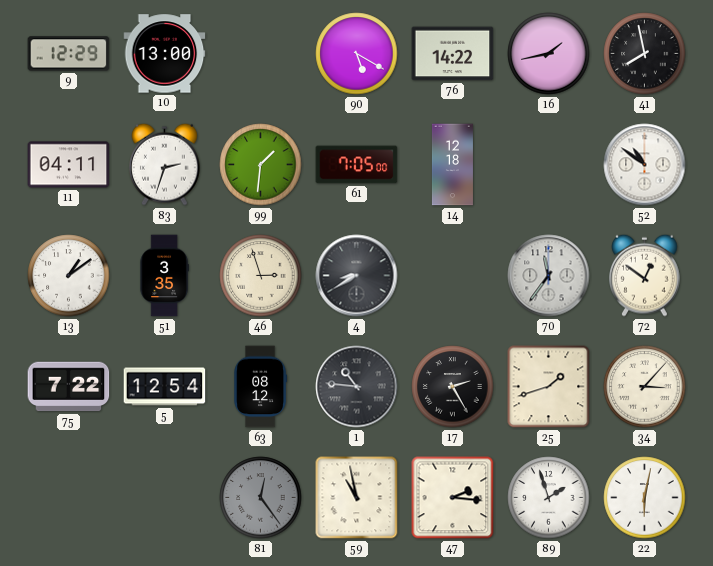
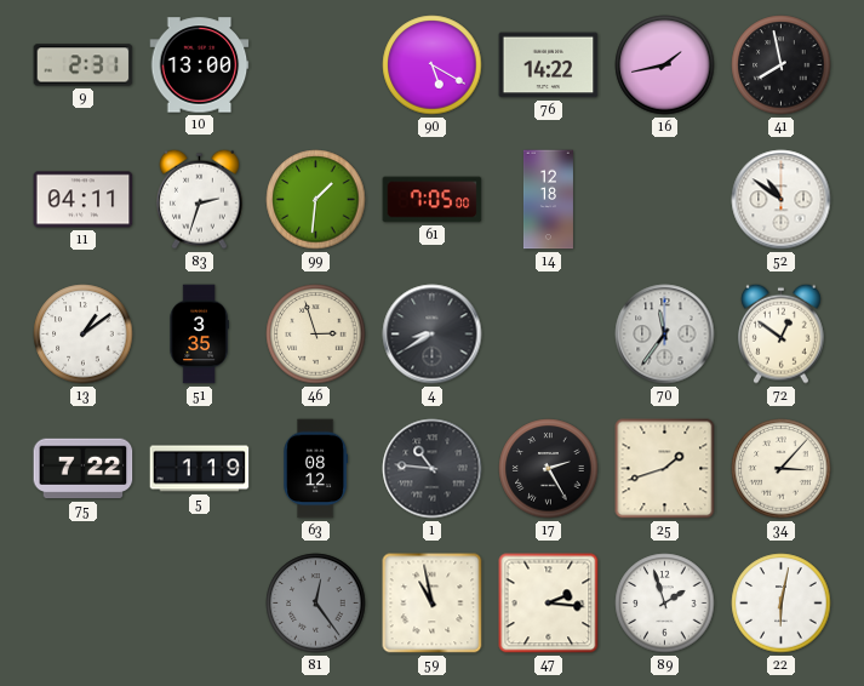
9: 12:29 -> 2:31
5: 12:54 -> 1:19
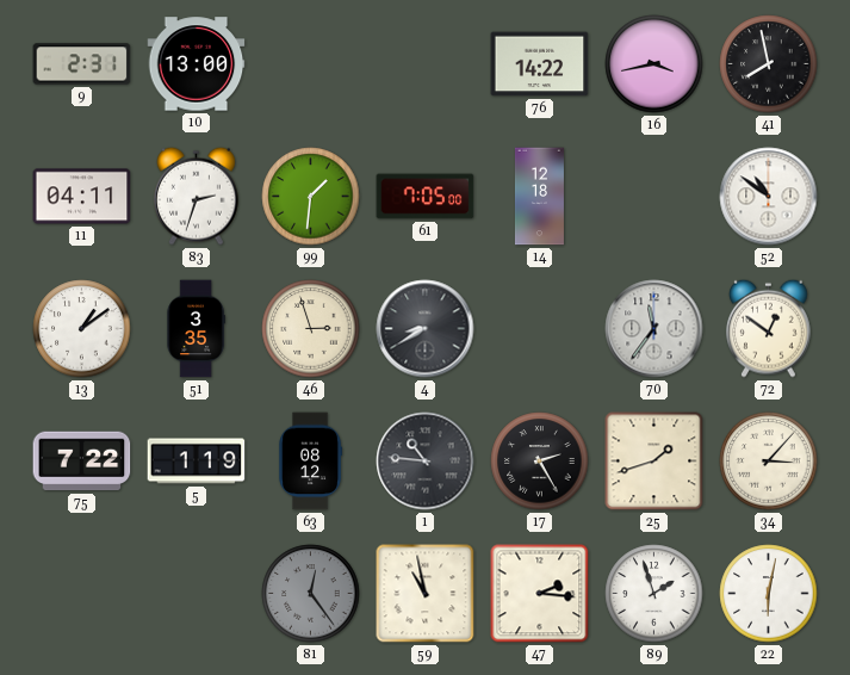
90: 5:20 -> none
16: 1:43 -> 3:43
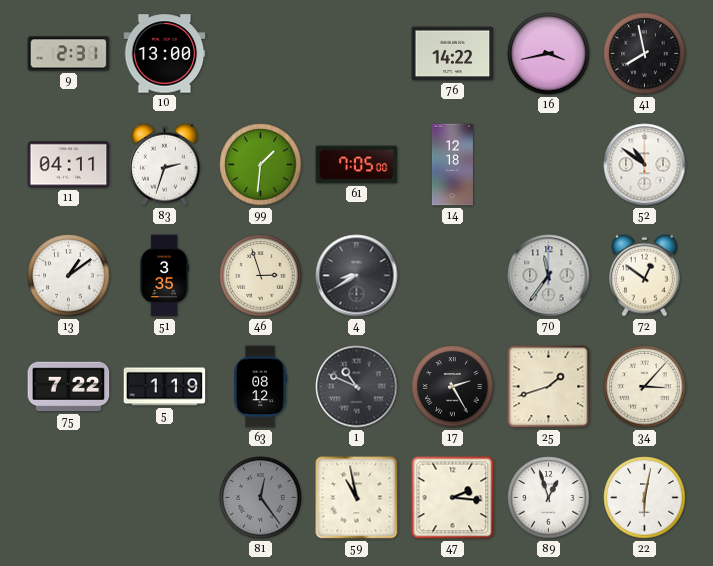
1: 10:46 -> 10:49
89: 1:57 -> 12:57
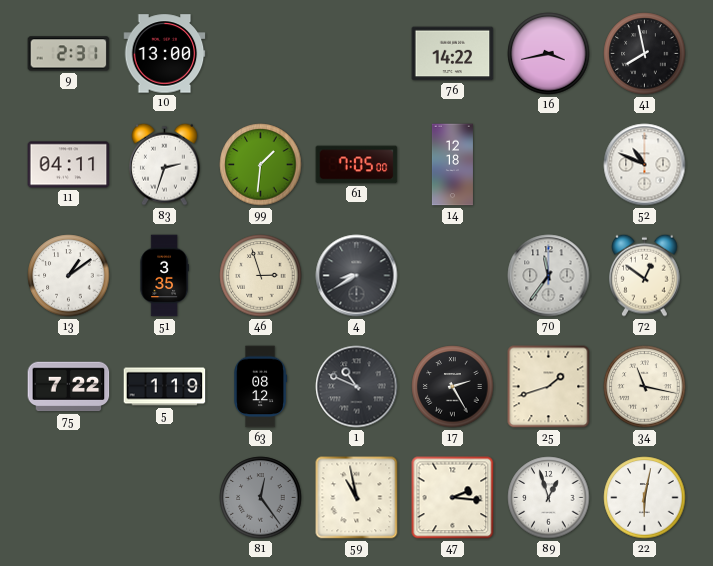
52: 10:51 -> 10:49
34: 3:07 -> 11:17
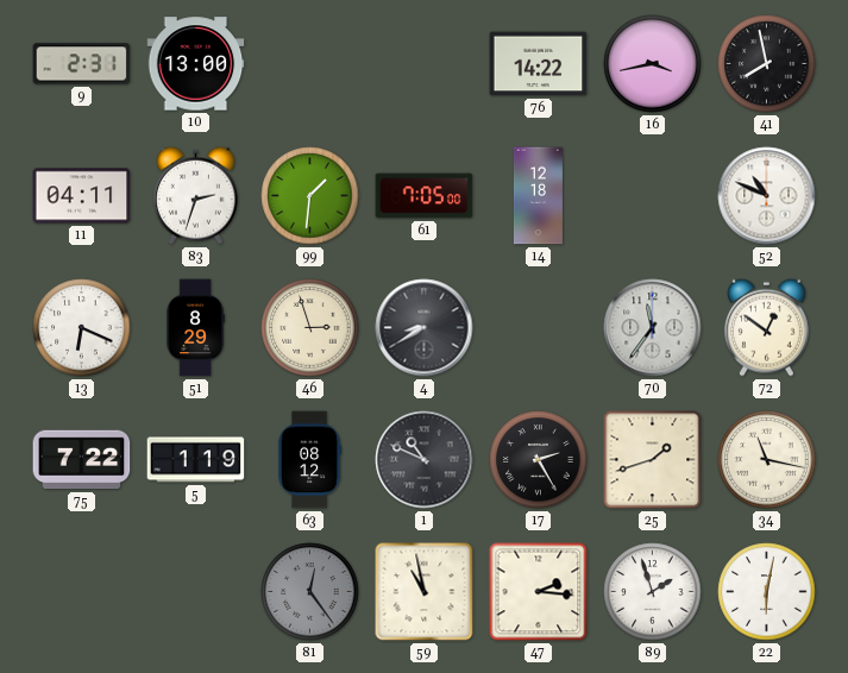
13: 1:09 -> 6:19
51: 3:35 -> 8:29
89: 12:57 -> 1:57
